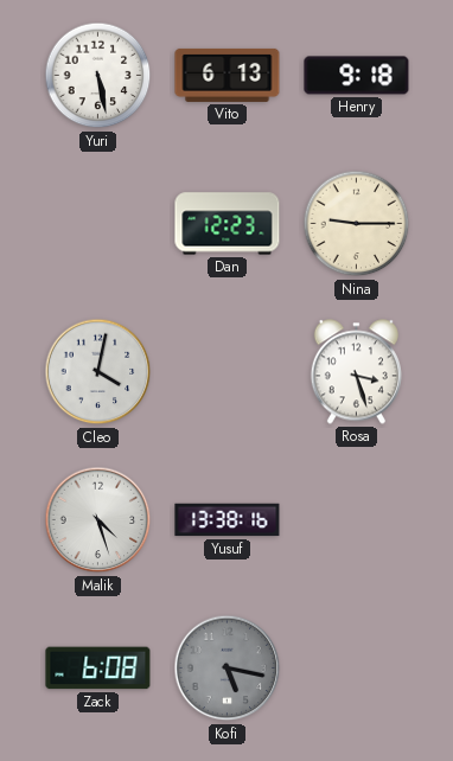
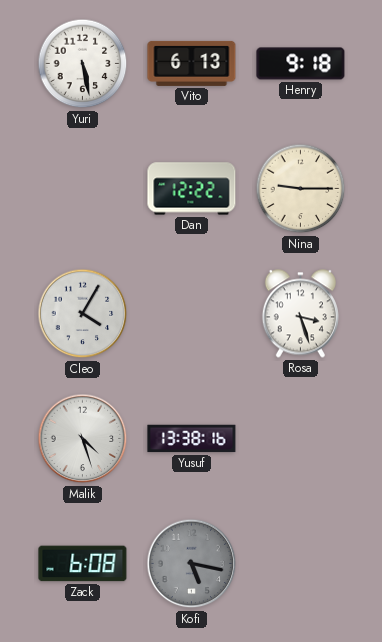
Dan: 12:23 -> 12:22
Cleo: 4:02 -> 4:05
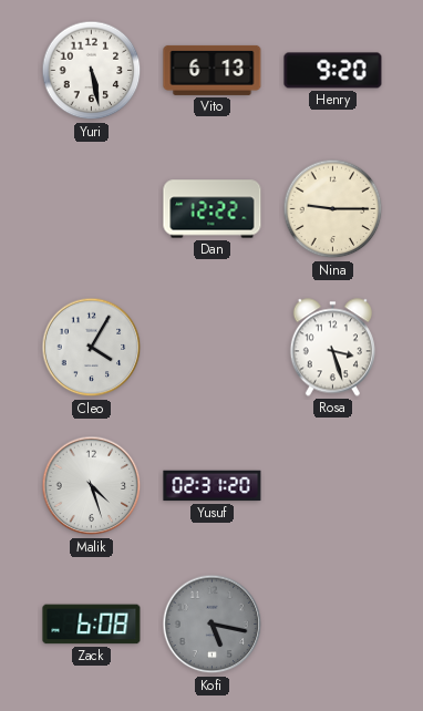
Henry: 9:18 -> 9:20
Yusuf: 13:38 -> 02:31
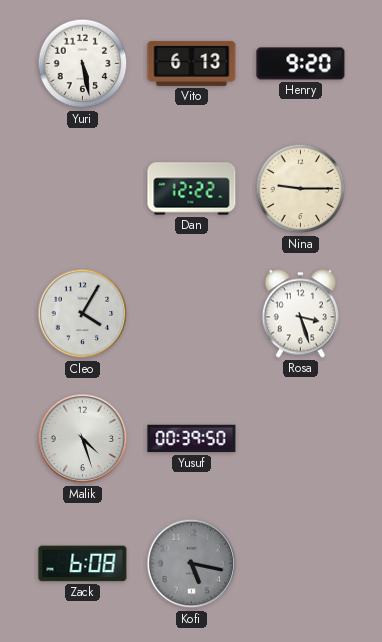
Yusuf: 02:31 -> 00:39
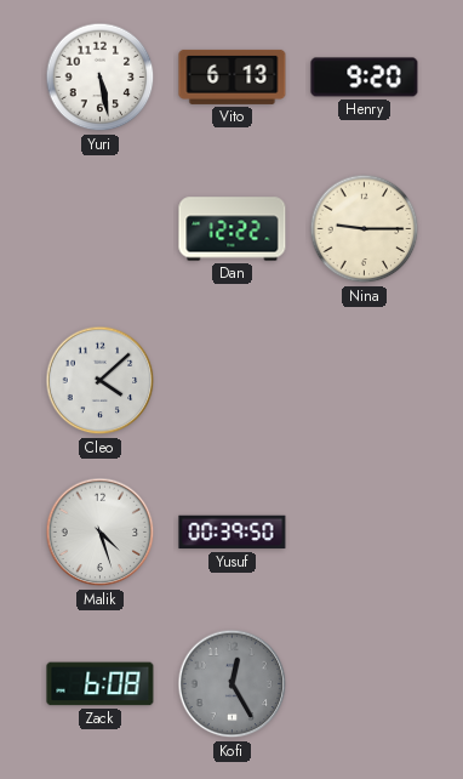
Cleo: 4:05 -> 4:08
Rosa: 3:27 -> none
Kofi: 5:17 -> 12:25
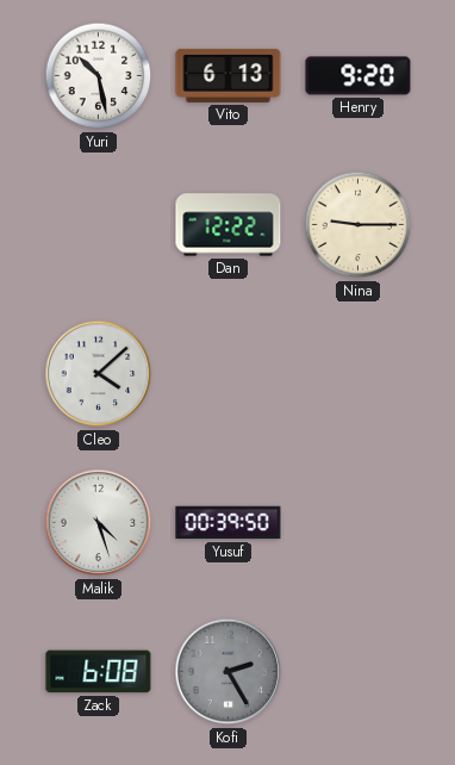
Yuri: 5:28 -> 10:28
Kofi: 12:25 -> 2:25
